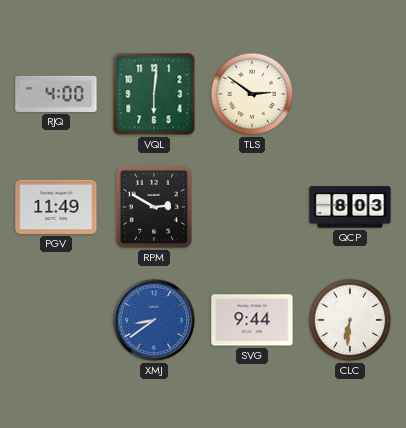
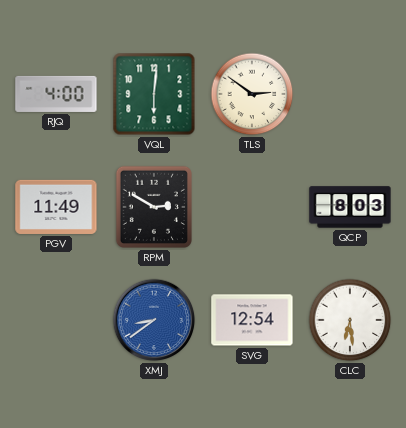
SVG: 9:44 -> 12:54
CLC: 6:31 -> 6:29
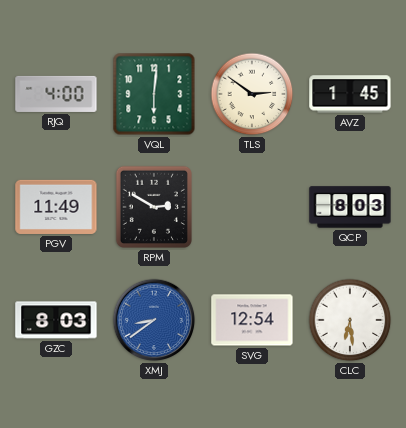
AVZ: none -> 1:45
GZC: none -> 8:03
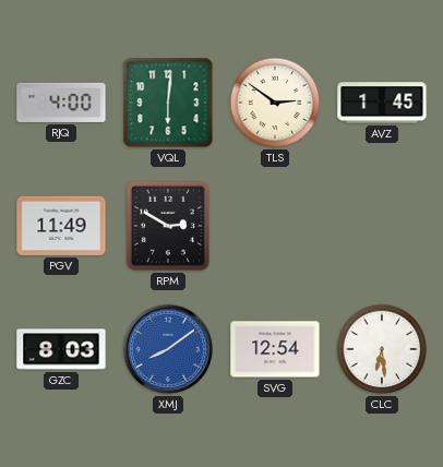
QCP: 8:03 -> none
XMJ: 8:39 -> 8:09
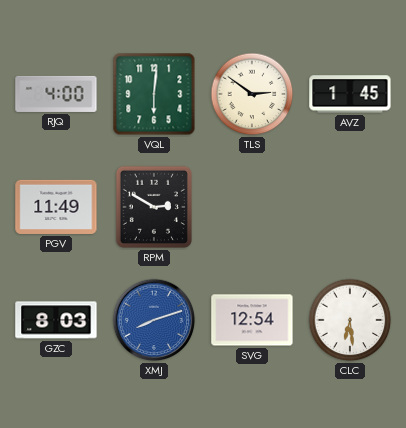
XMJ: 8:09 -> 8:12
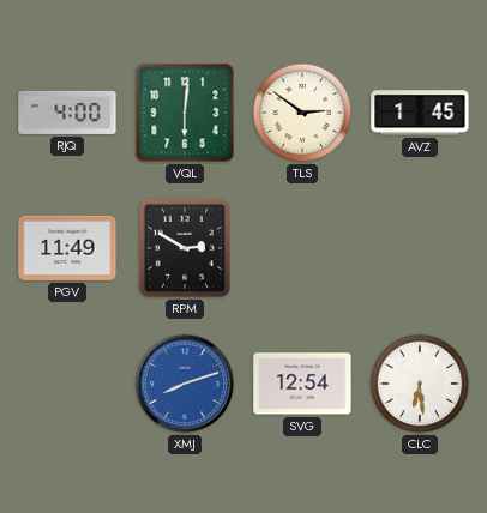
GZC: 8:03 -> none
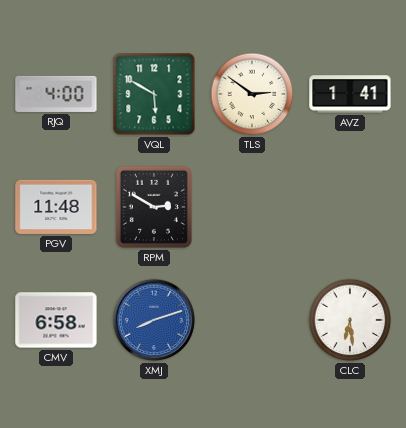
VQL: 6:01 -> 5:50
AVZ: 1:45 -> 1:41
PGV: 11:49 -> 11:48
CMV: none -> 6:58
SVG: 12:54 -> none
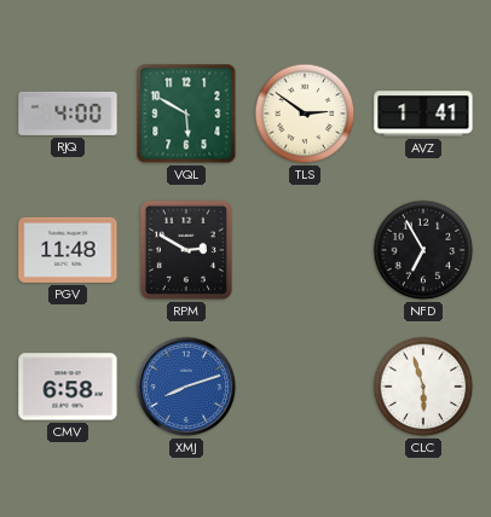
NFD: none -> 6:55
CLC: 6:29 -> 5:57
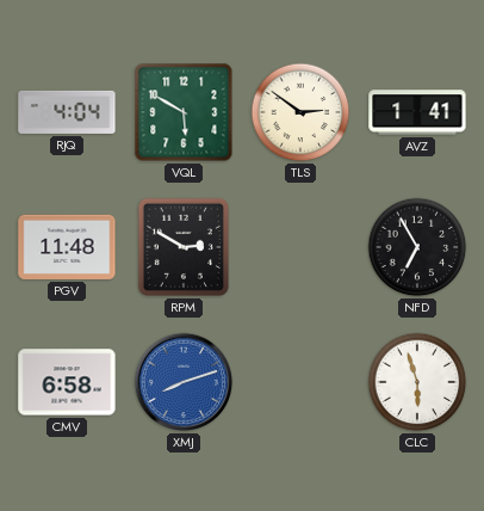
RJQ: 4:00 -> 4:04
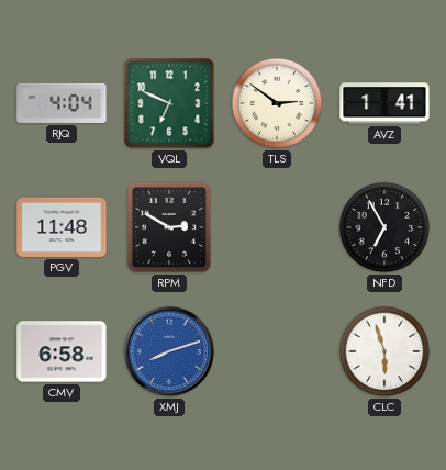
VQL: 5:50 -> 6:49
